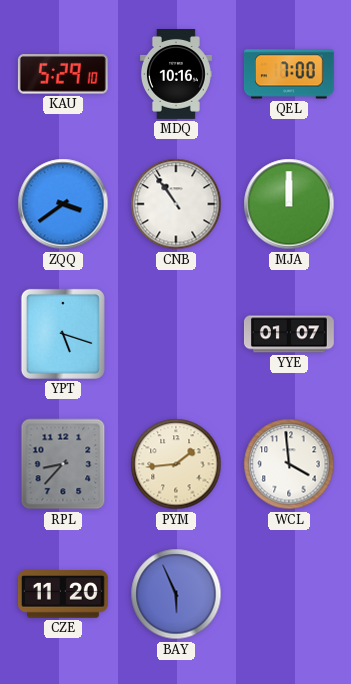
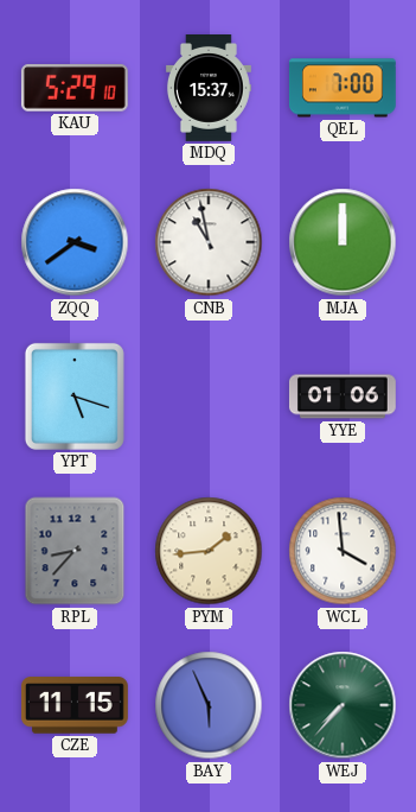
MDQ: 10:16 -> 15:37
CNB: 10:54 -> 10:58
YYE: 01:07 -> 01:06
CZE: 11:20 -> 11:15
WEJ: none -> 7:37
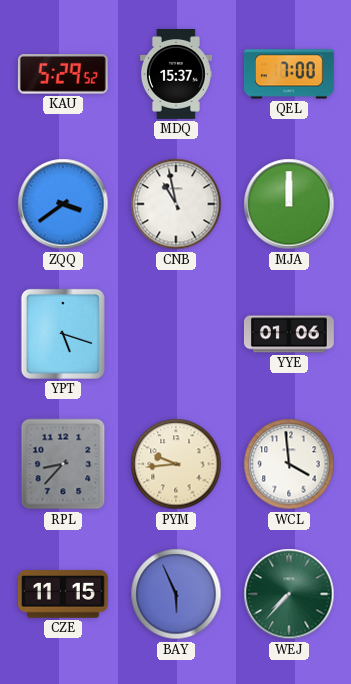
KAU: 5:29:10 -> 5:29:52
PYM: 1:44 -> 9:44
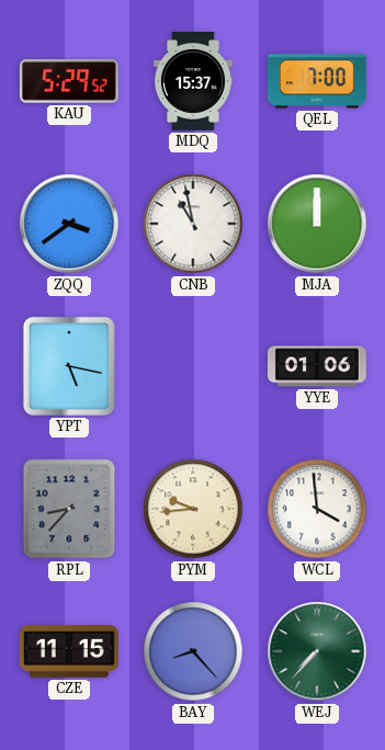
YPT: 5:18 -> 5:17
BAY: 5:56 -> 8:23
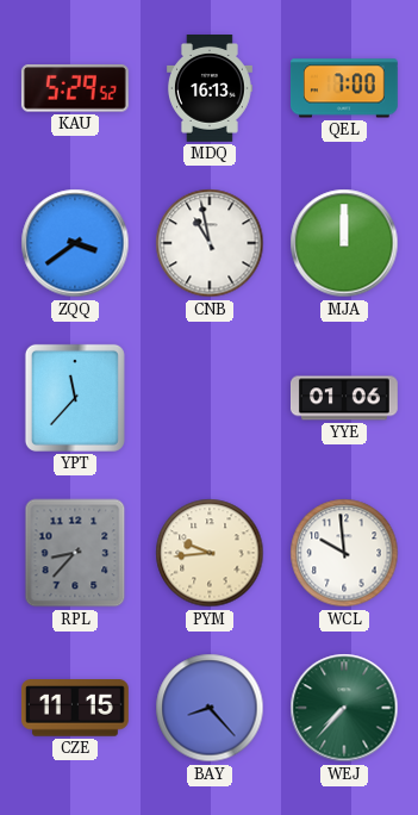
MDQ: 15:37 -> 16:13
YPT: 5:17 -> 11:37
WCL: 3:59 -> 9:59
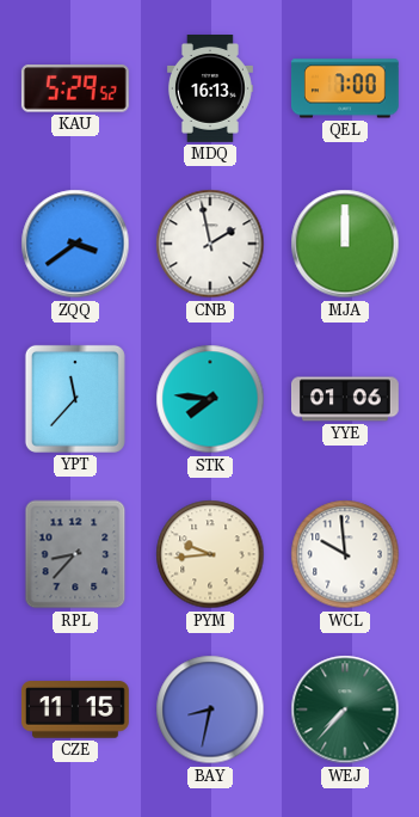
CNB: 10:58 -> 1:58
STK: none -> 7:46
BAY: 8:23 -> 8:32
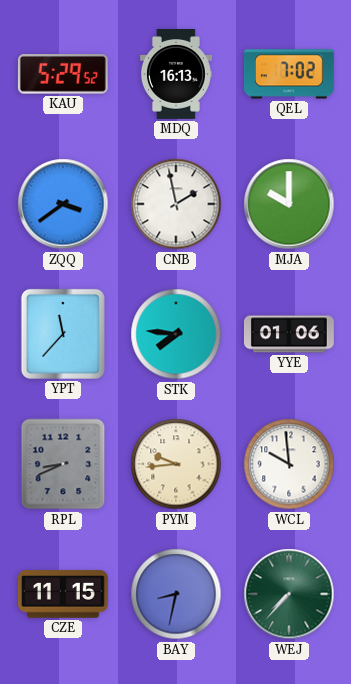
QEL: 7:00 -> 7:02
MJA: 12:00 -> 10:00
RPL: 8:37 -> 8:41
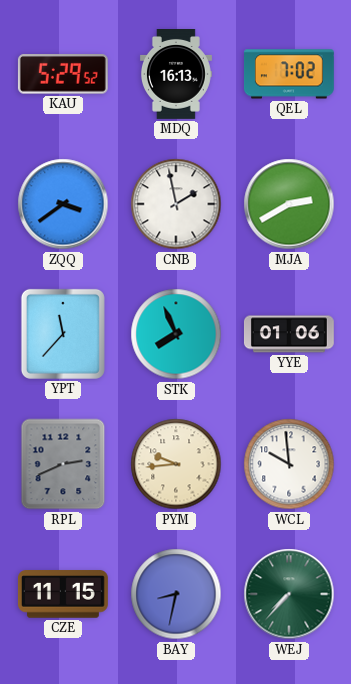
MJA: 10:00 -> 2:40
STK: 7:46 -> 7:56
RPL: 8:41 -> 2:41
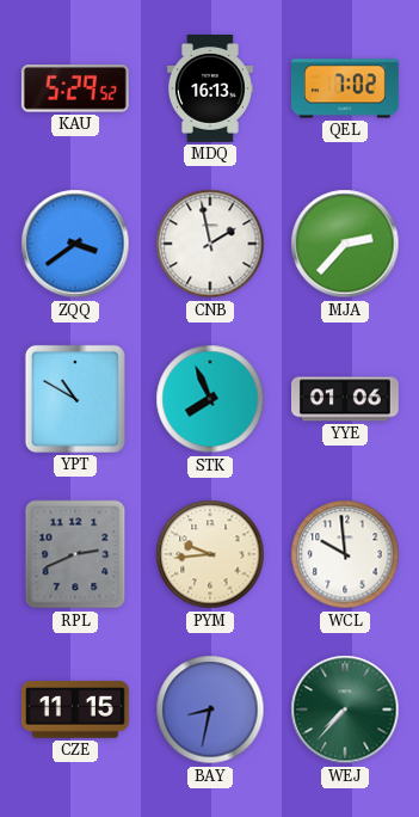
MJA: 2:40 -> 2:37
YPT: 11:37 -> 10:50
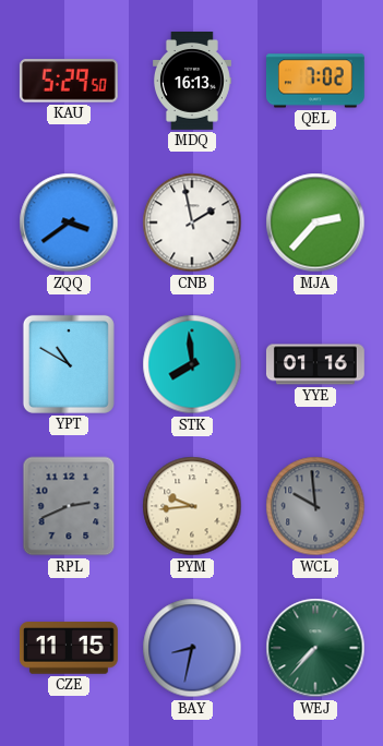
KAU: 5:29:52 -> 5:29:50
STK: 7:56 -> 7:59
YYE: 01:06 -> 01:16
WCL dial: white -> grey
